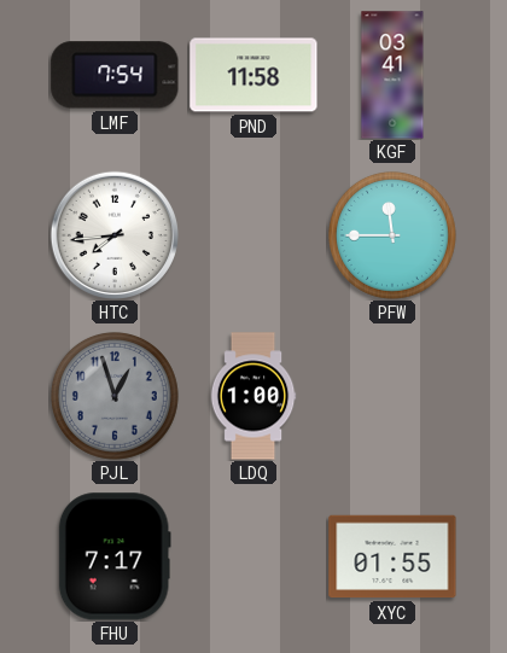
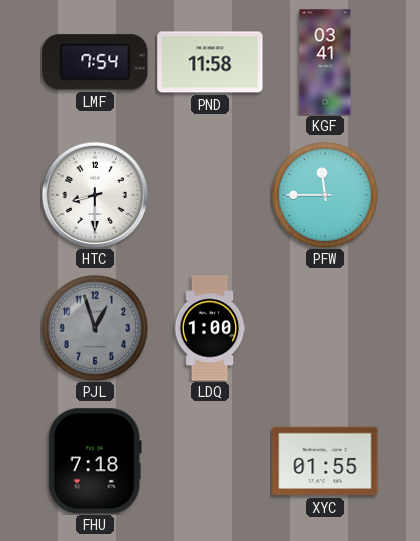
HTC: 7:44 -> 8:30
FHU: 7:17 -> 7:18
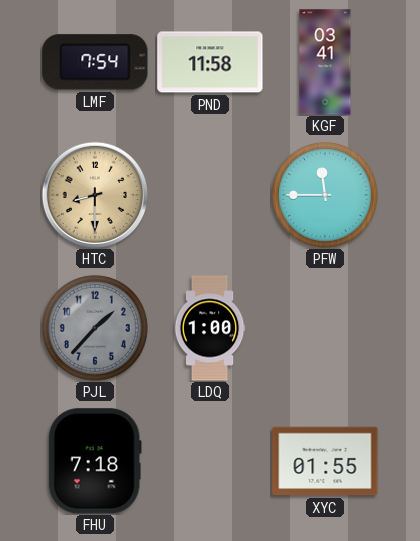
HTC dial: white -> champagne
PJL: 12:57 -> 1:37
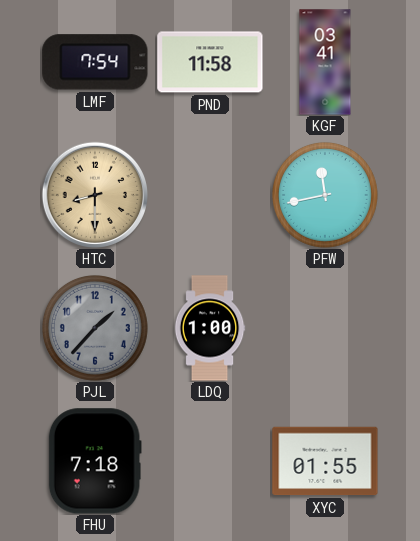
PFW: 11:45 -> 11:43
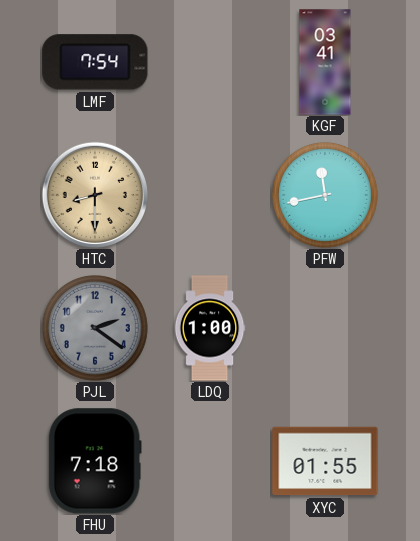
PND: 11:58 -> none
PJL: 1:37 -> 2:21
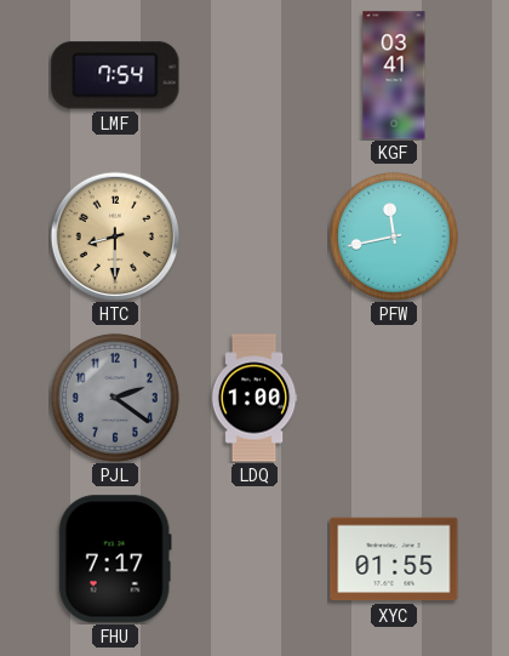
FHU: 7:18 -> 7:17
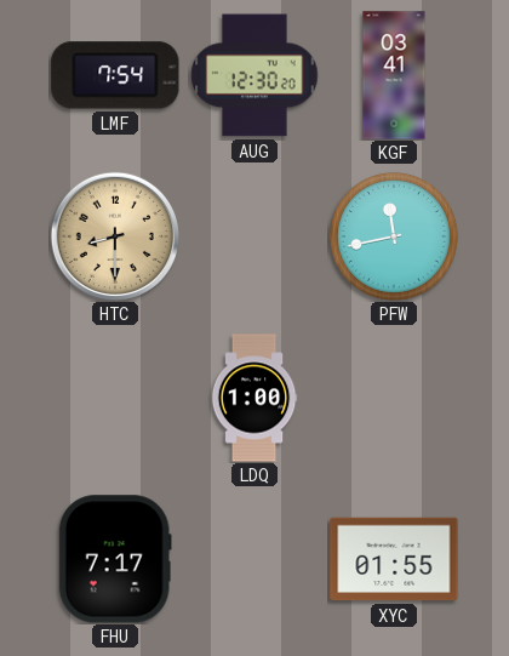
AUG: none -> 12:30
PJL: 2:21 -> none
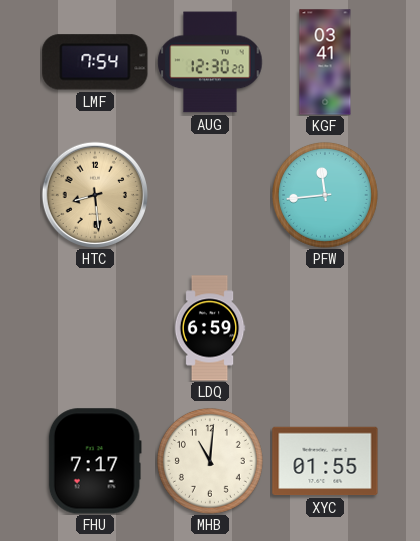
HTC: 8:30 -> 8:29
PFW: 11:43 -> 11:44
LDQ: 1:00 -> 6:59
MHB: none -> 11:01
